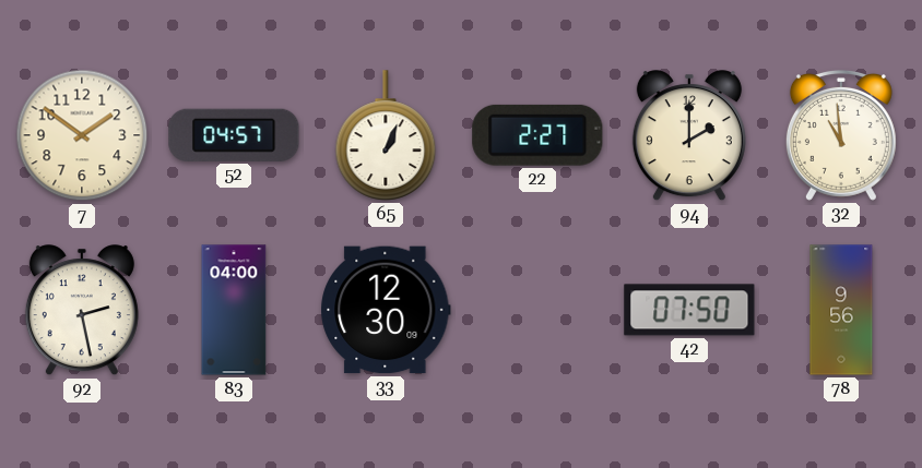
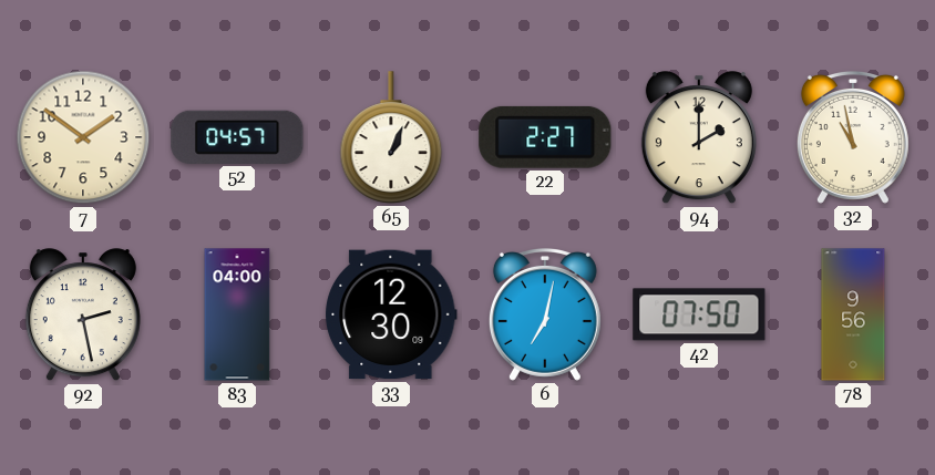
32: 10:59 -> 10:58
6: none -> 7:02
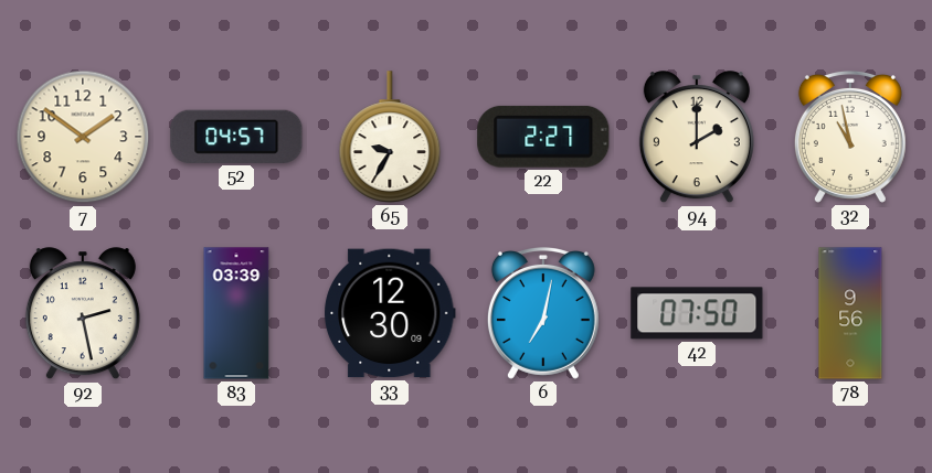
65: 1:04 -> 9:35
83: 04:00 -> 03:39
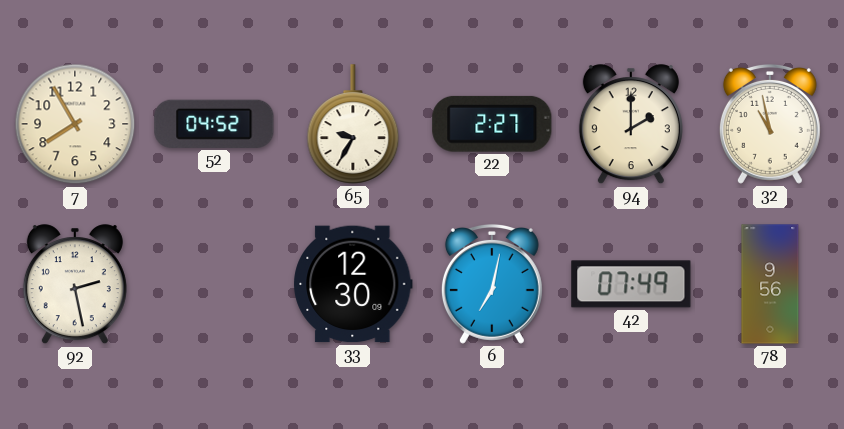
7: 1:51 -> 7:55
52: 04:57 -> 04:52
83: 03:39 -> none
42: 07:50 -> 07:49
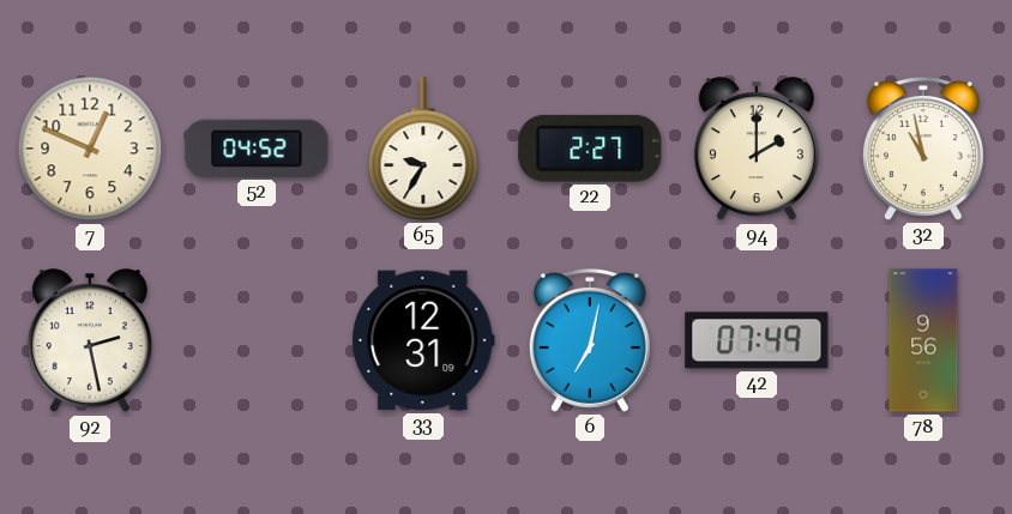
7: 7:55 -> 12:49
33: 12:30 -> 12:31
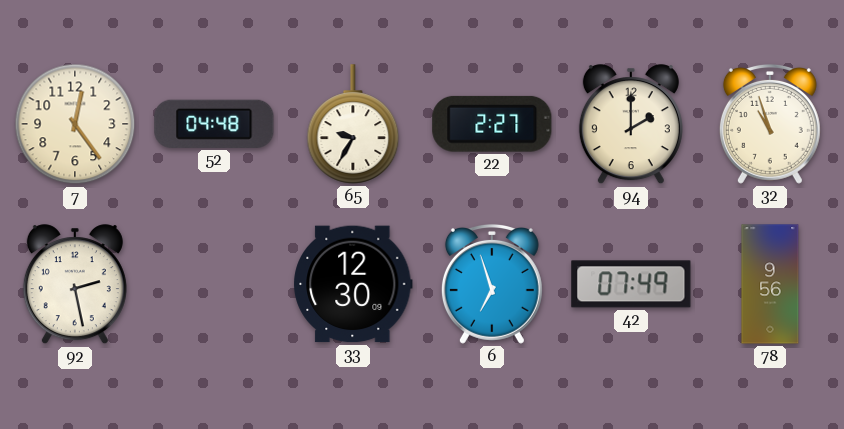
7: 12:49 -> 12:24
52: 04:52 -> 04:48
32: 10:58 -> 10:57
33: 12:31 -> 12:30
6: 7:02 -> 6:57
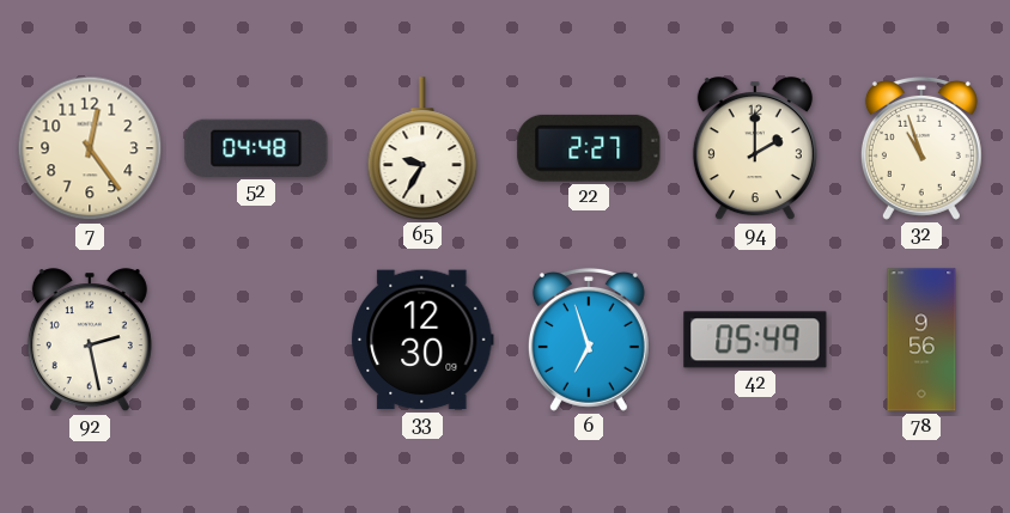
42: 07:49 -> 05:49
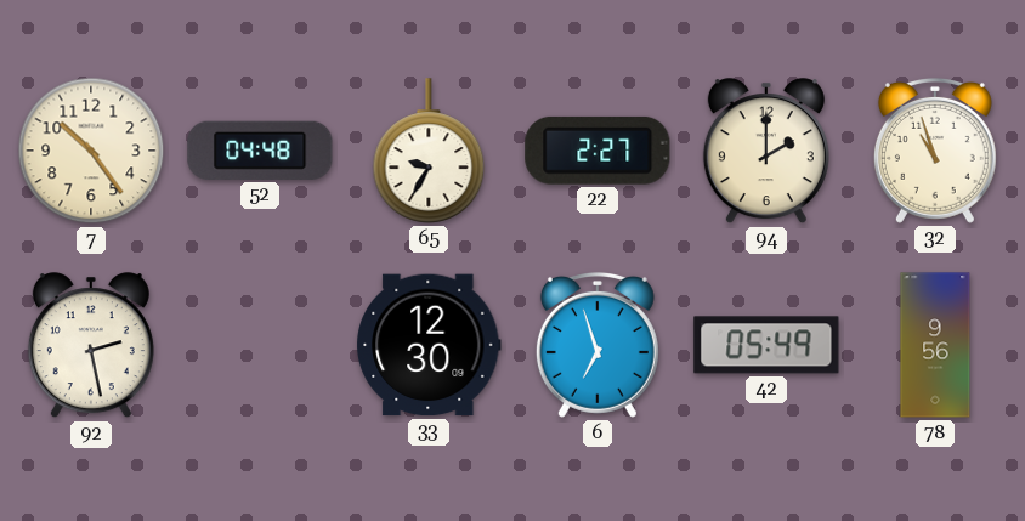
7: 12:24 -> 10:24
